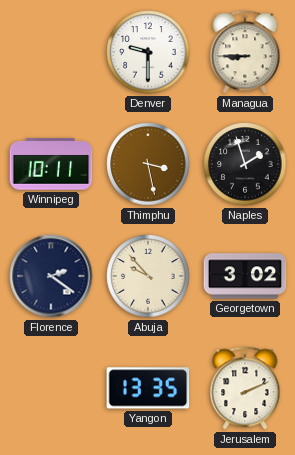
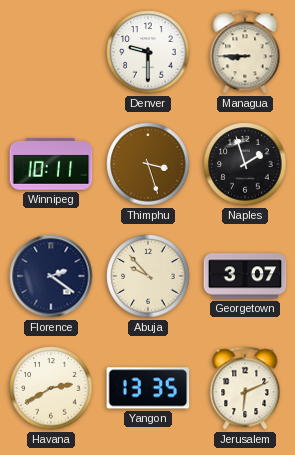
Thimphu: 3:28 -> 3:27
Georgetown: 3:02 -> 3:07
Havana: none -> 2:40
Jerusalem: 2:11 -> 6:11
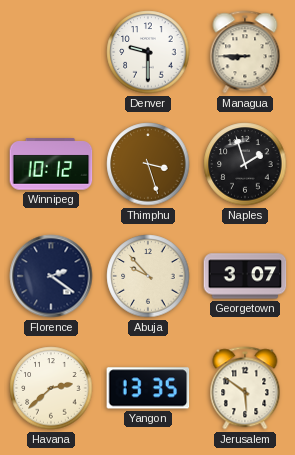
Winnipeg: 10:11 -> 10:12
Havana: 2:40 -> 2:38
Jerusalem: 6:11 -> 5:51
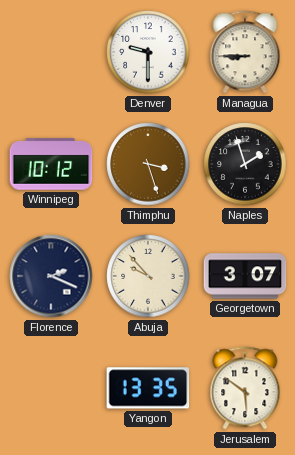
Florence: 2:21 -> 2:19
Havana: 2:38 -> none
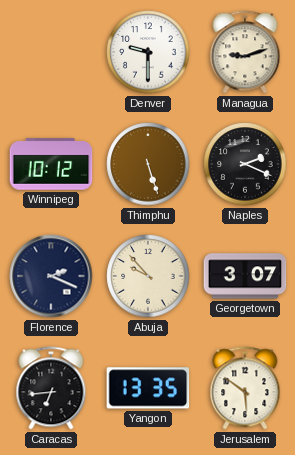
Managua: 8:45 -> 9:12
Thimphu: 3:27 -> 5:27
Naples: 1:57 -> 2:19
Caracas: none -> 6:44
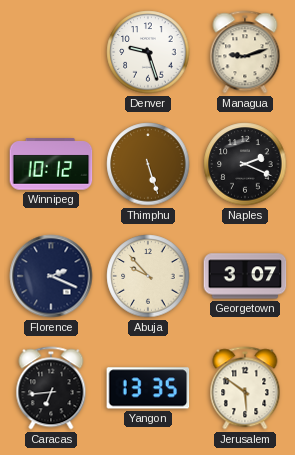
Denver: 9:30 -> 9:27
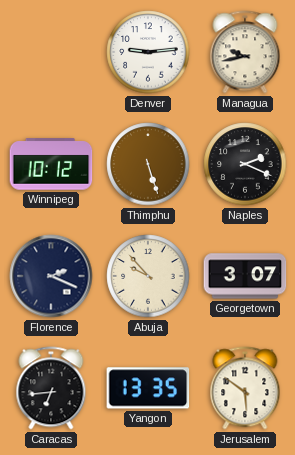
Denver: 9:27 -> 9:14
Managua: 9:12 -> 9:43
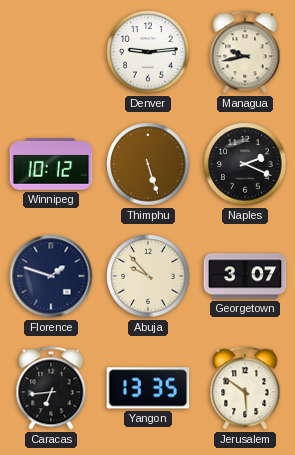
Florence: 2:19 -> 1:48
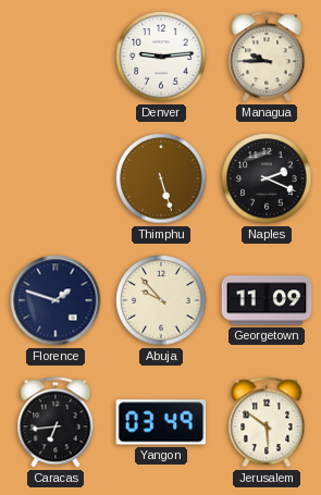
Managua: 9:43 -> 9:45
Winnipeg: 10:12 -> none
Georgetown: 3:07 -> 11:09
Yangon: 13:35 -> 03:49
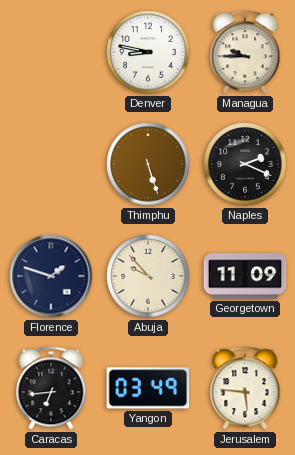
Denver: 9:14 -> 8:47
Jerusalem: 5:51 -> 5:46
